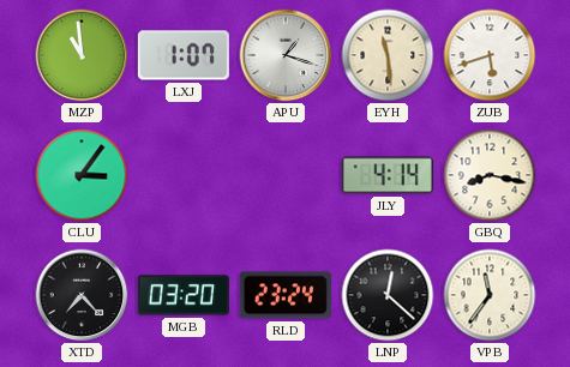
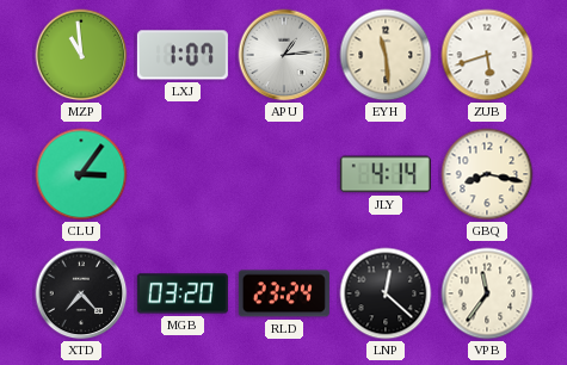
APU: 1:18 -> 1:14
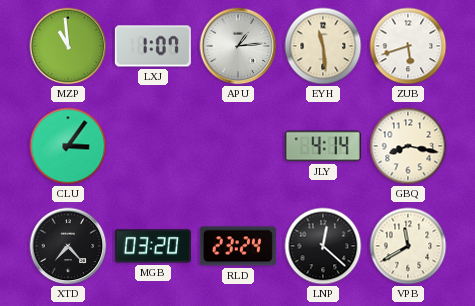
VPB: 11:36 -> 11:40
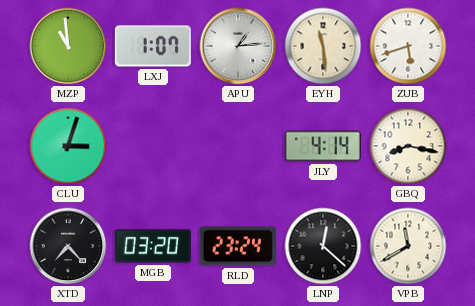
CLU: 3:06 -> 3:03
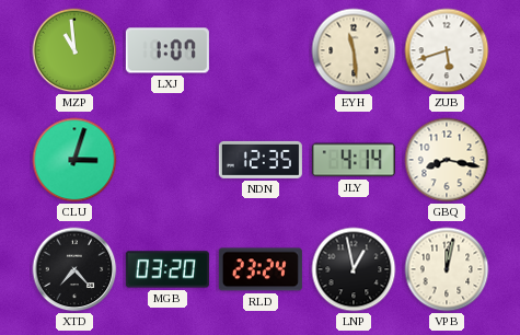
APU: 1:14 -> none
NDN: none -> 12:35
LNP: 12:22 -> 12:58
VPB: 11:40 -> 12:02
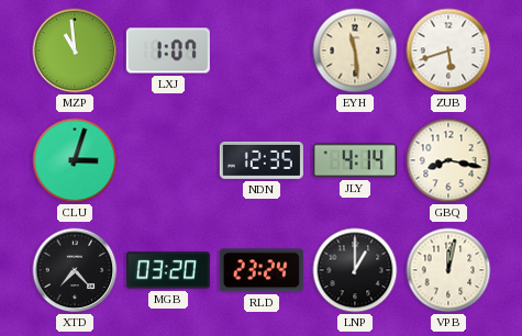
LNP: 12:58 -> 1:00
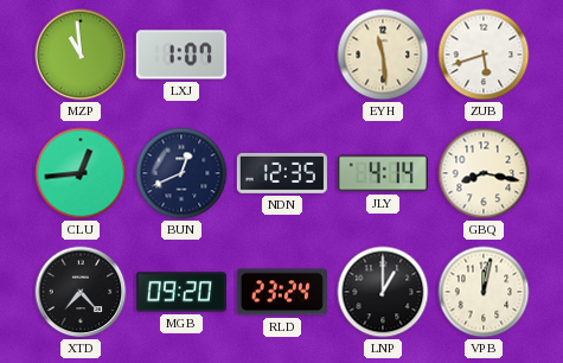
CLU: 3:03 -> 12:44
BUN: none -> 12:41
MGB: 03:20 -> 09:20
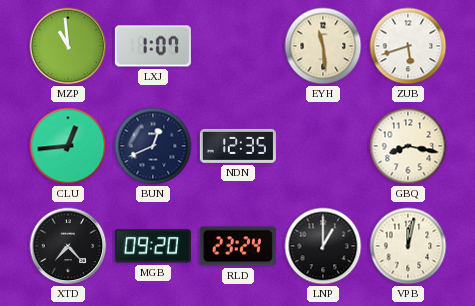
JLY: 4:14 -> none
